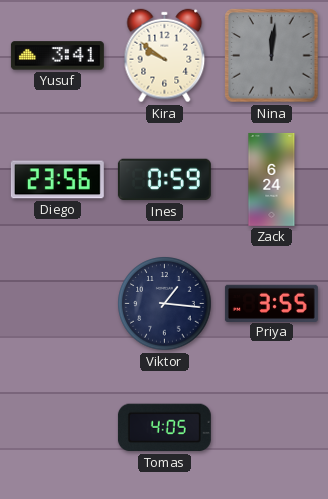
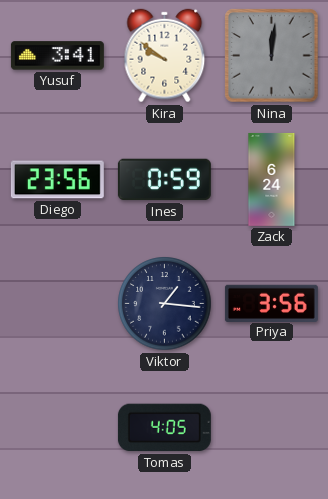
Priya: 3:55 -> 3:56
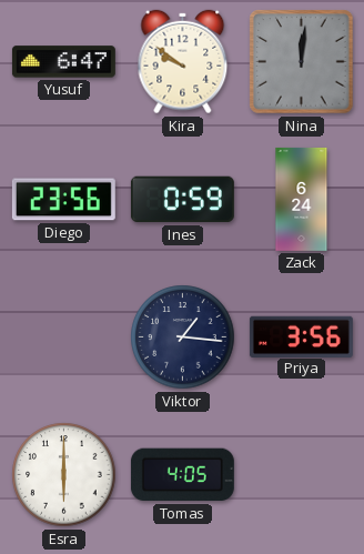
Yusuf: 3:41 -> 6:47
Esra: none -> 6:00
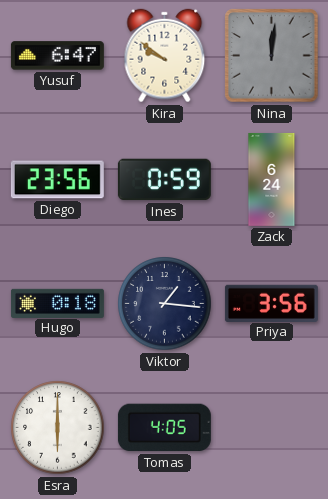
Hugo: none -> 0:18
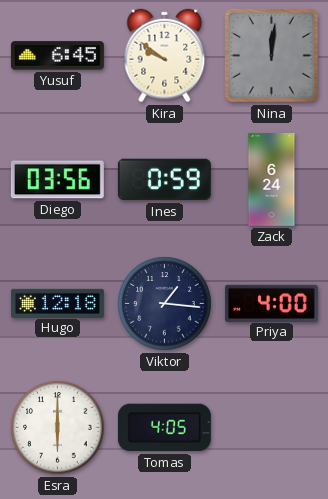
Yusuf: 6:47 -> 6:45
Diego: 23:56 -> 03:56
Hugo: 0:18 -> 12:18
Priya: 3:56 -> 4:00
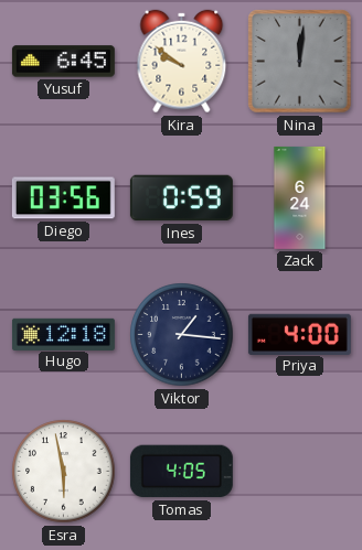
Esra: 6:00 -> 5:58
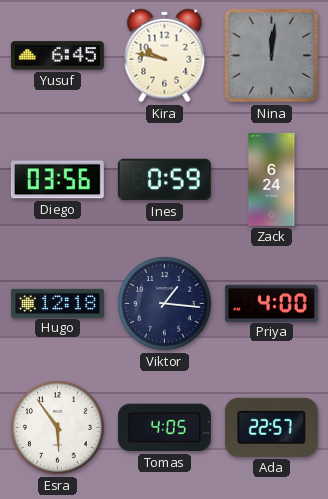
Kira: 9:51 -> 9:47
Esra: 5:58 -> 5:54
Ada: none -> 22:57
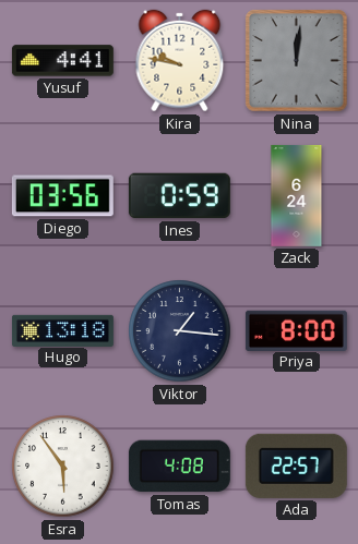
Yusuf: 6:45 -> 4:41
Hugo: 12:18 -> 13:18
Priya: 4:00 -> 8:00
Tomas: 4:05 -> 4:08
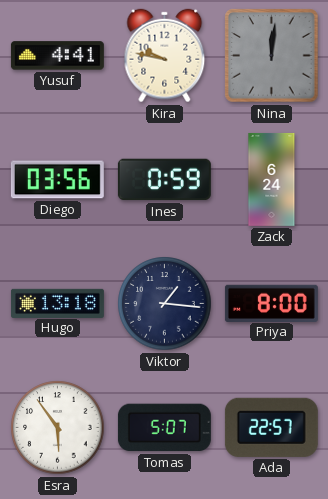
Tomas: 4:08 -> 5:07
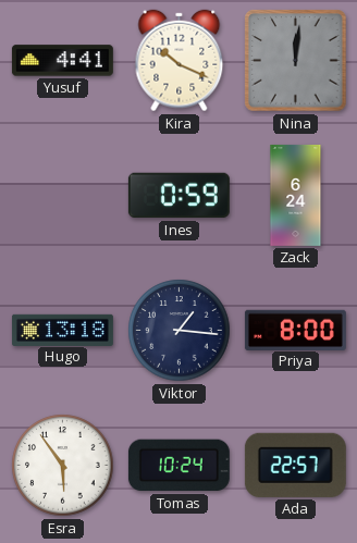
Kira: 9:47 -> 10:19
Diego: 03:56 -> none
Tomas: 5:07 -> 10:24
